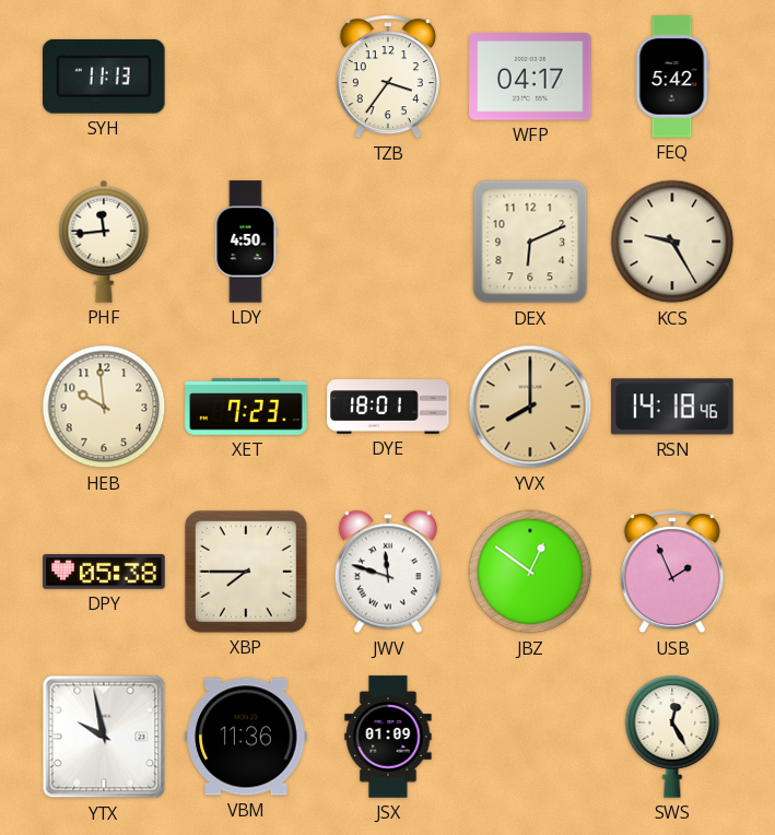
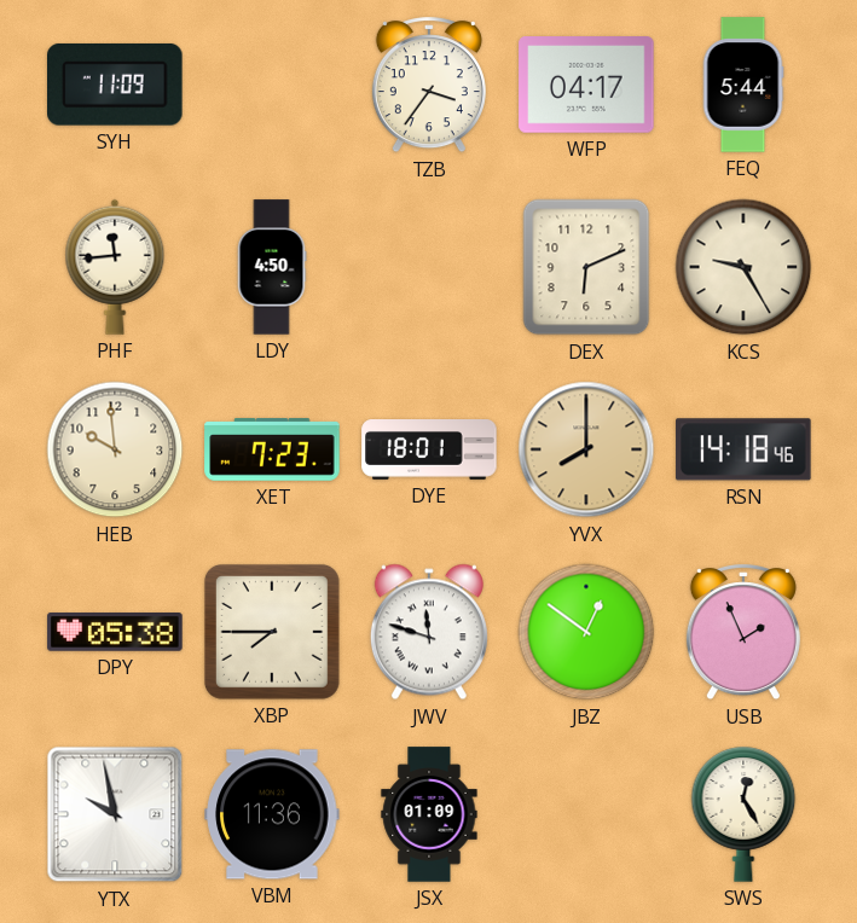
SYH: 11:13 -> 11:09
FEQ: 5:42 -> 5:44
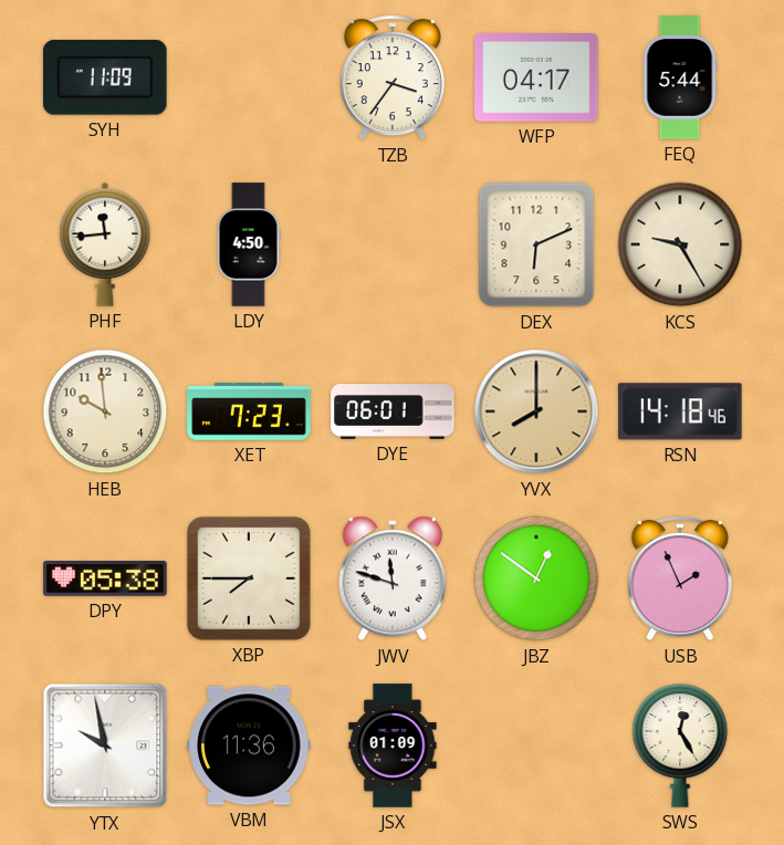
DYE: 18:01 -> 06:01
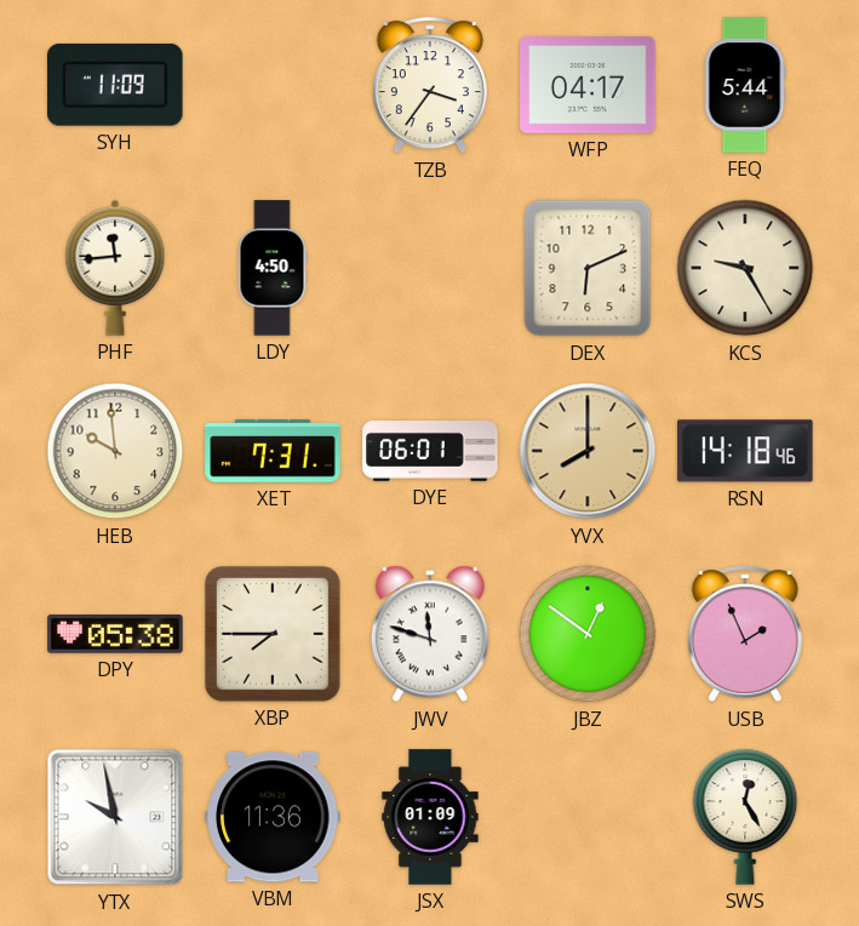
XET: 7:23 -> 7:31
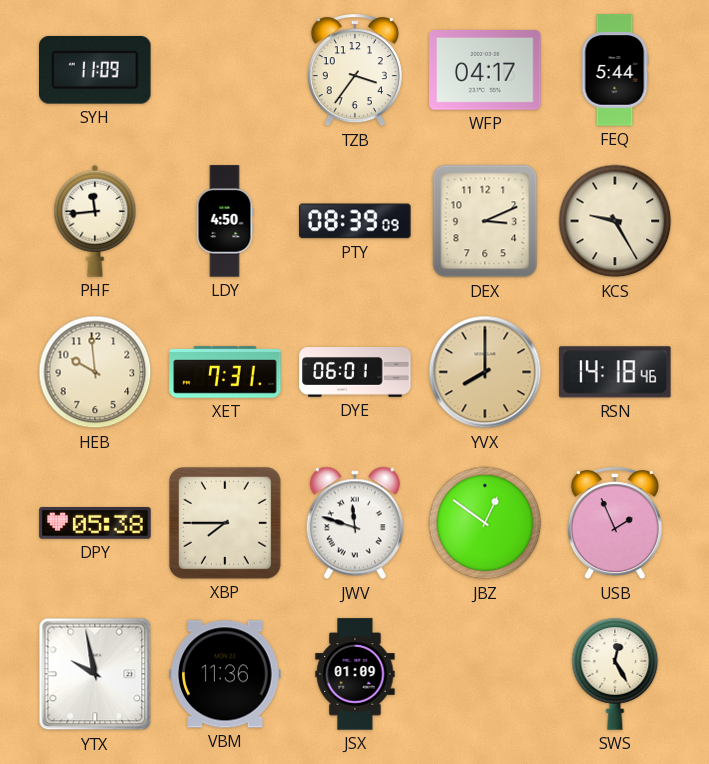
PTY: none -> 08:39
DEX: 6:11 -> 3:11
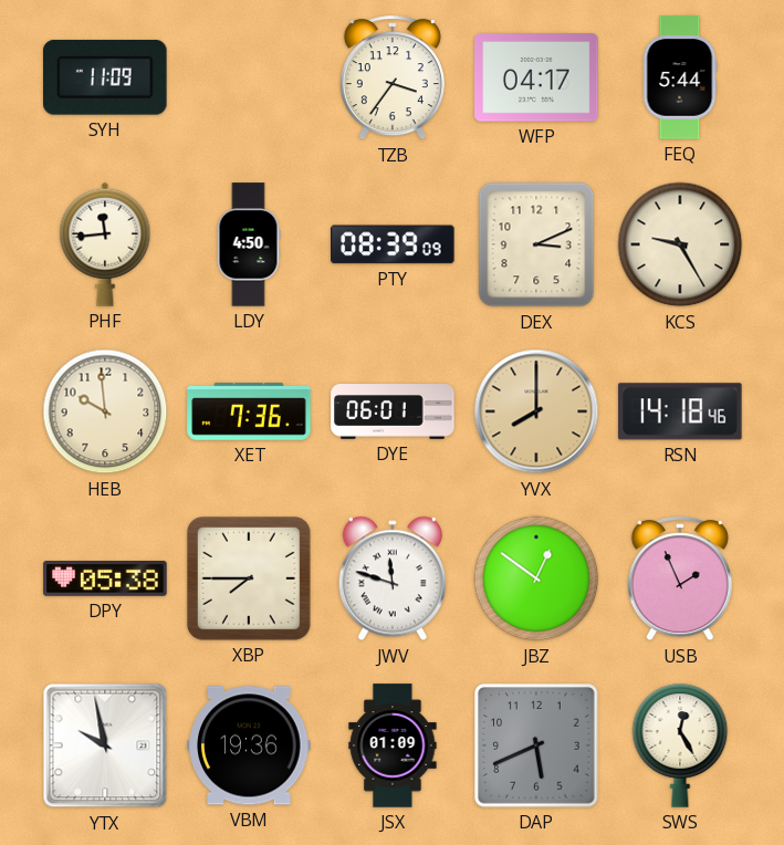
XET: 7:31 -> 7:36
VBM: 11:36 -> 19:36
DAP: none -> 5:41
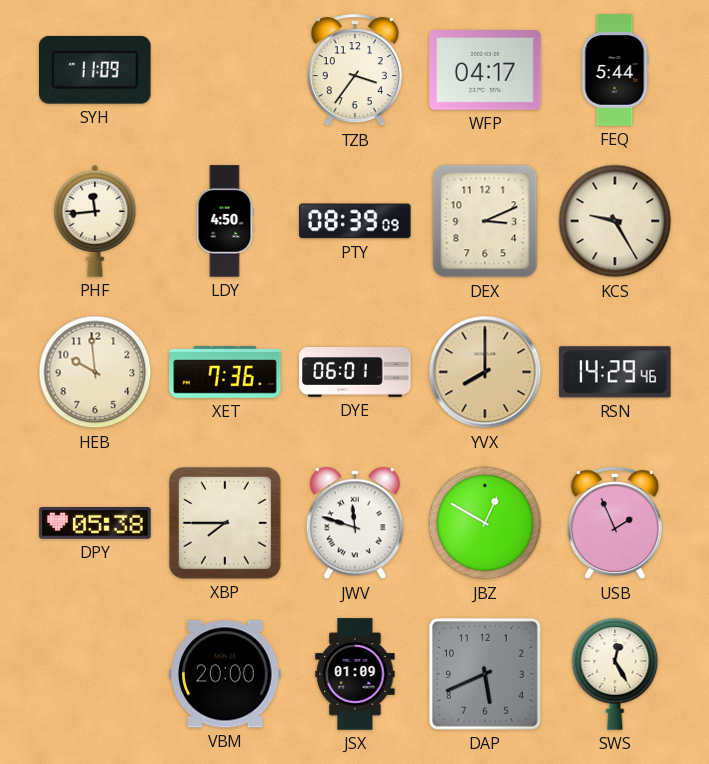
RSN: 14:18 -> 14:29
JBZ: 12:51 -> 12:50
YTX: 9:58 -> none
VBM: 19:36 -> 20:00
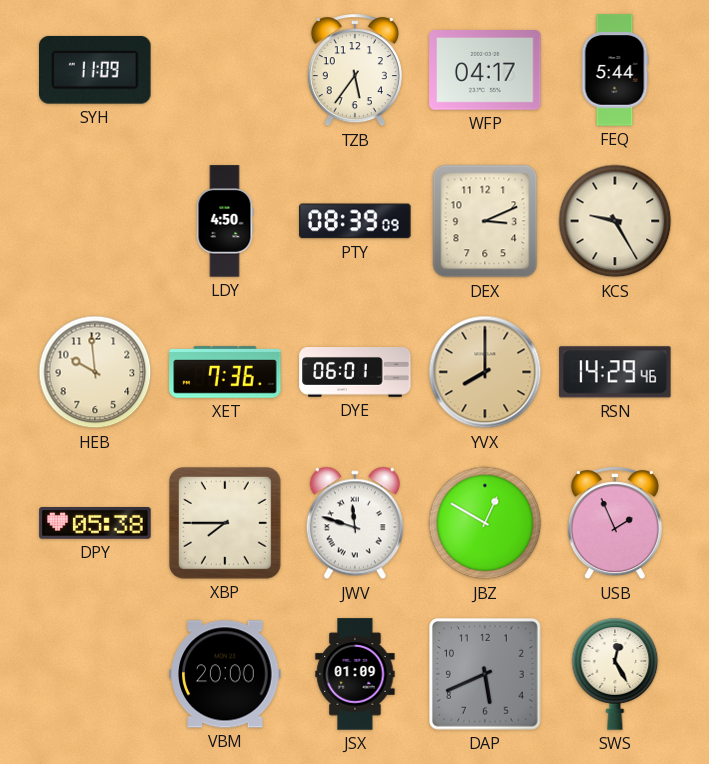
TZB: 3:36 -> 5:36
PHF: 11:44 -> none
